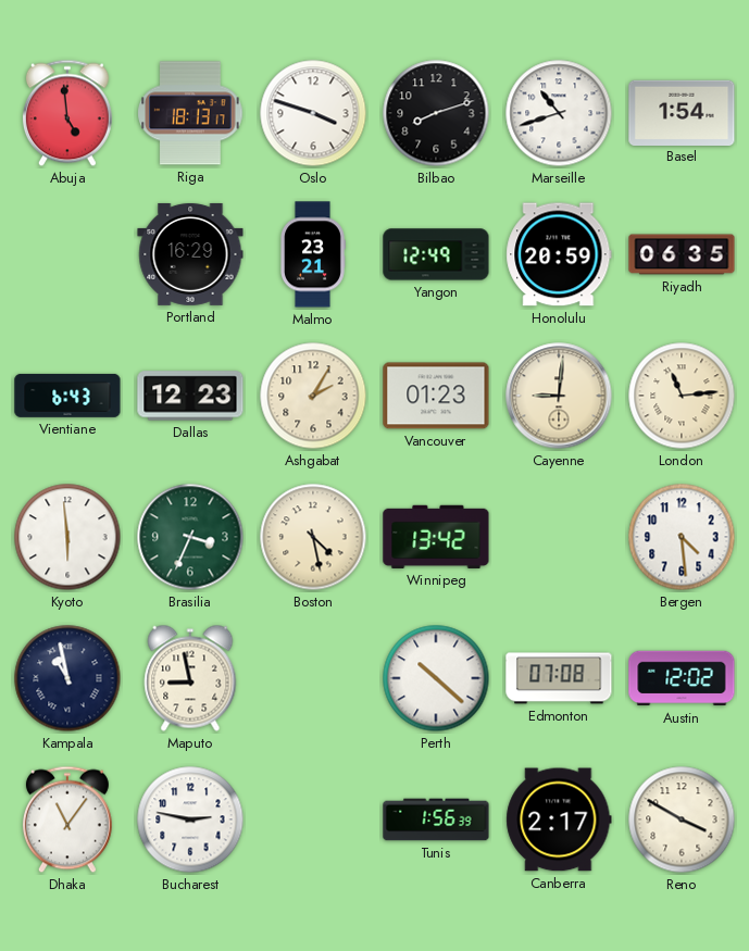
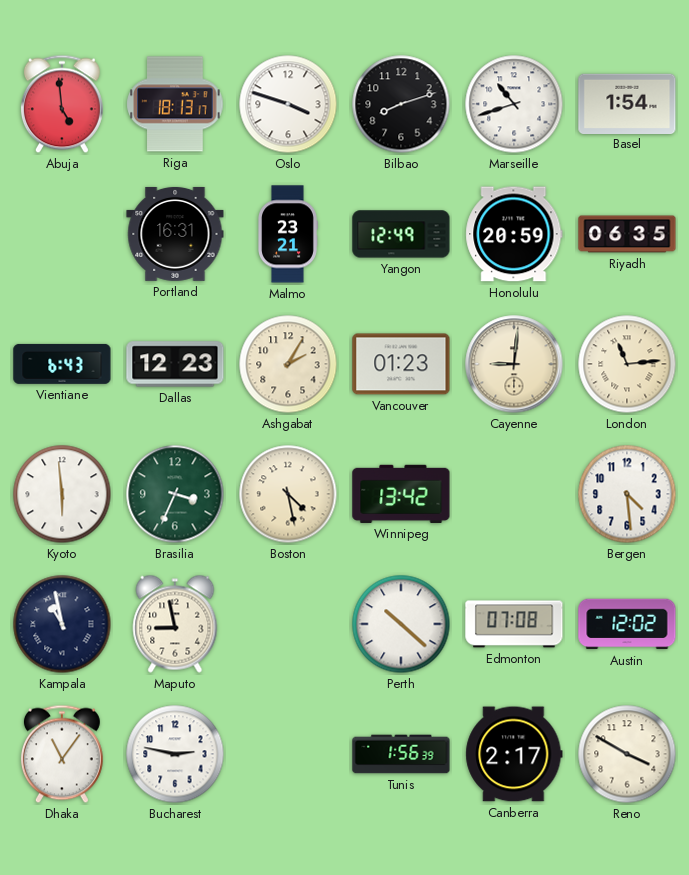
Portland: 16:29 -> 16:31
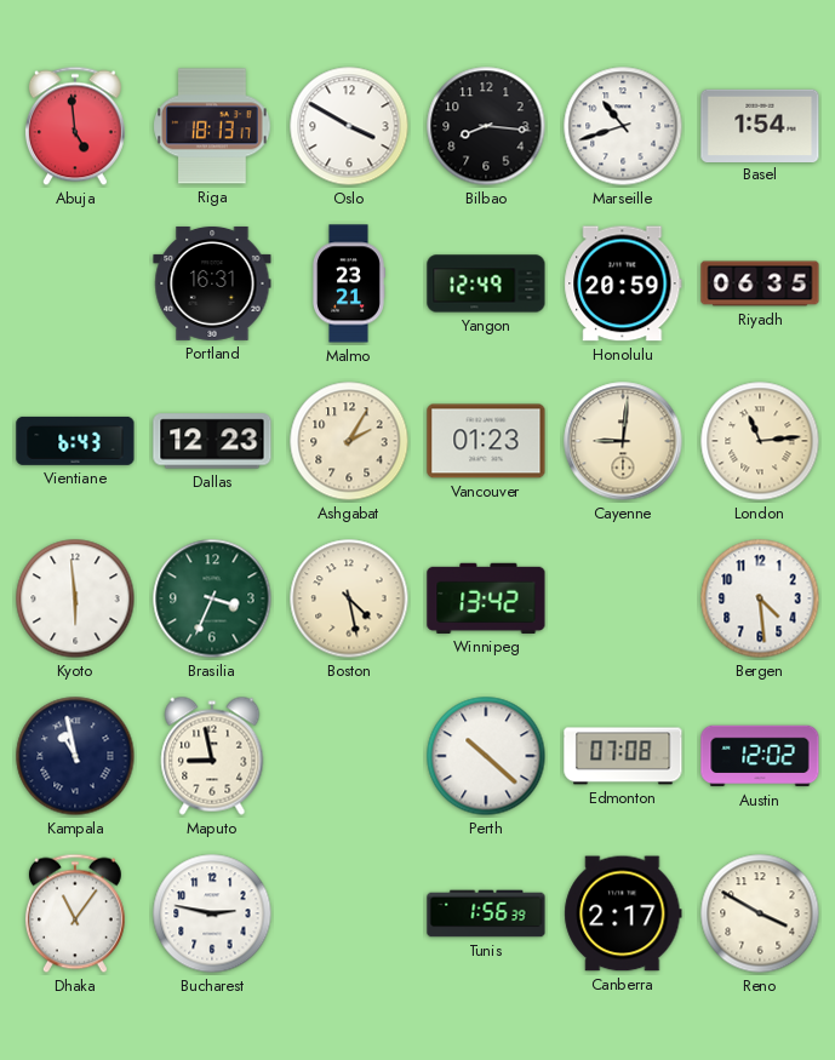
Oslo: 3:48 -> 3:50
Bilbao: 8:12 -> 8:16
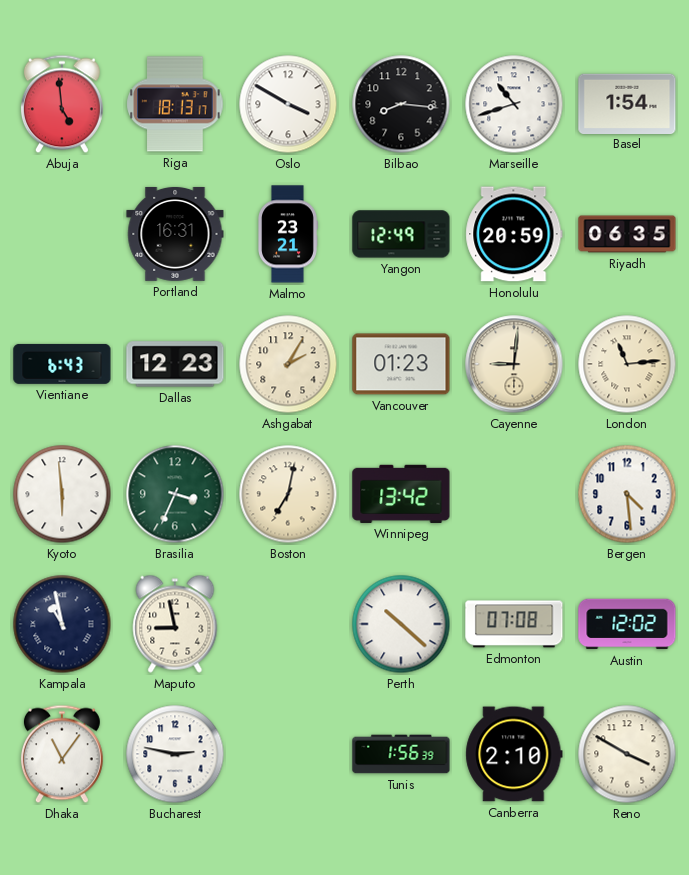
Boston: 4:28 -> 7:02
Canberra: 2:17 -> 2:10
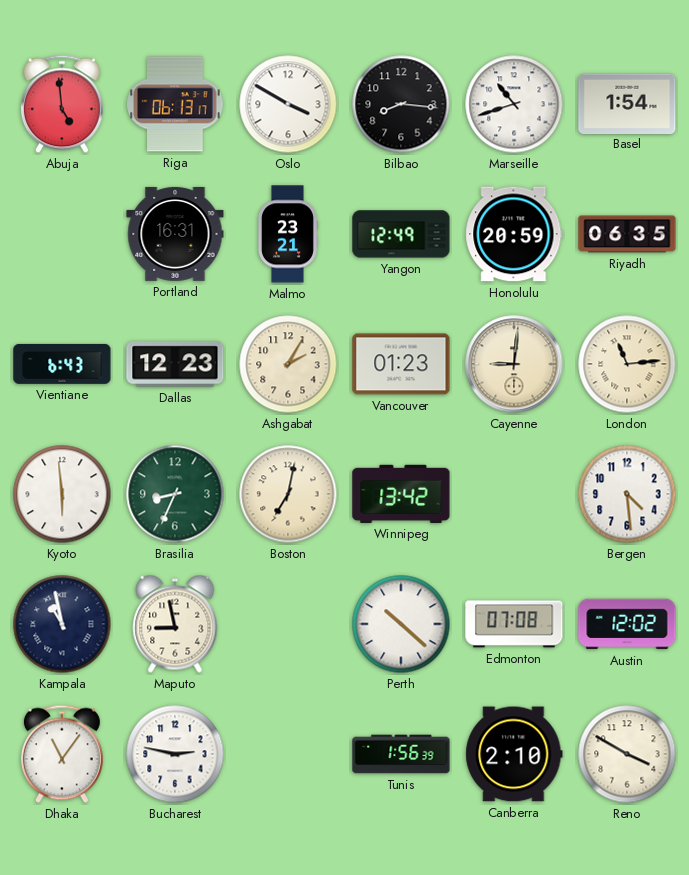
Riga: 18:13 -> 06:13
Brasilia: 3:34 -> 8:34
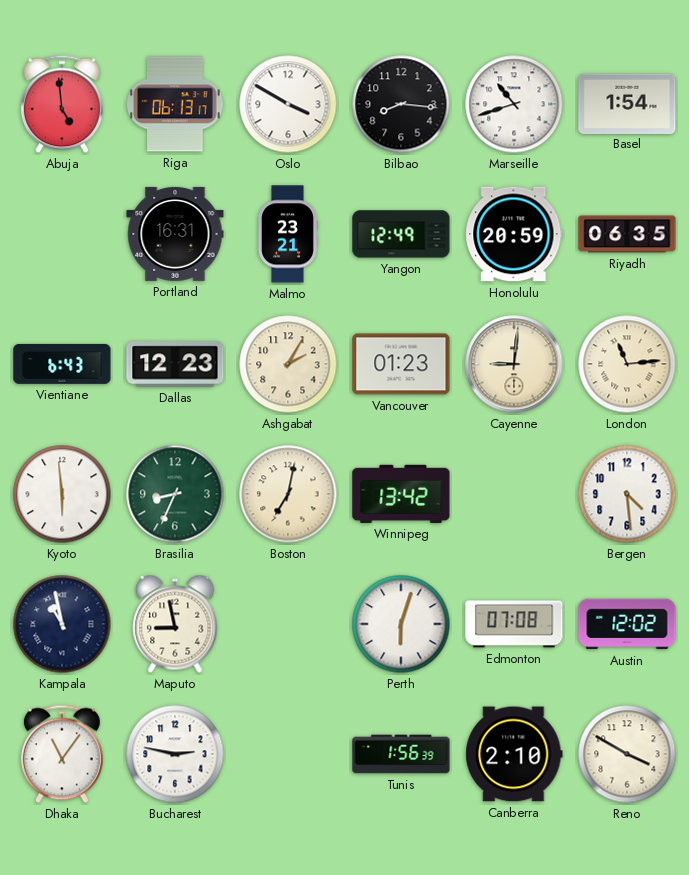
Perth: 10:22 -> 6:03
